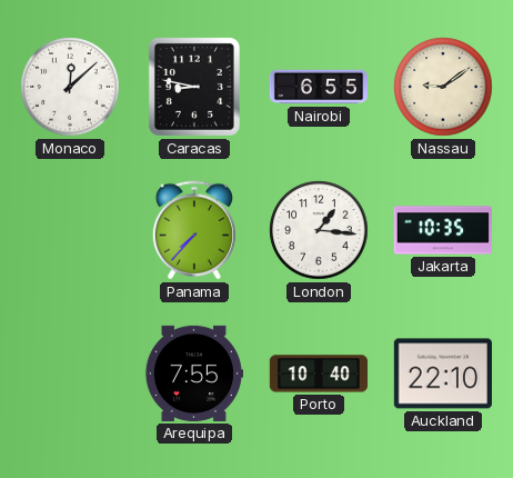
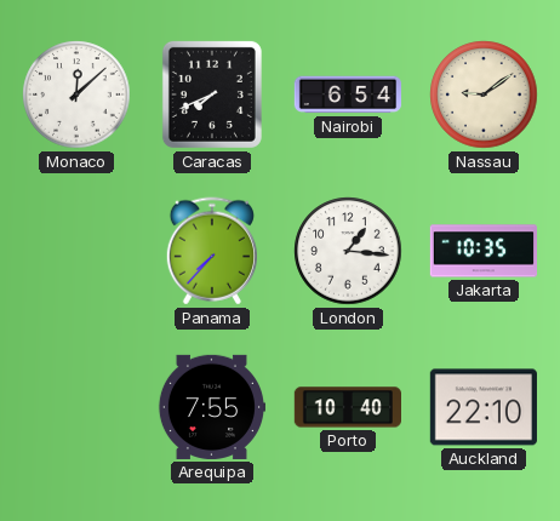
Caracas: 8:47 -> 7:41
Nairobi: 6:55 -> 6:54
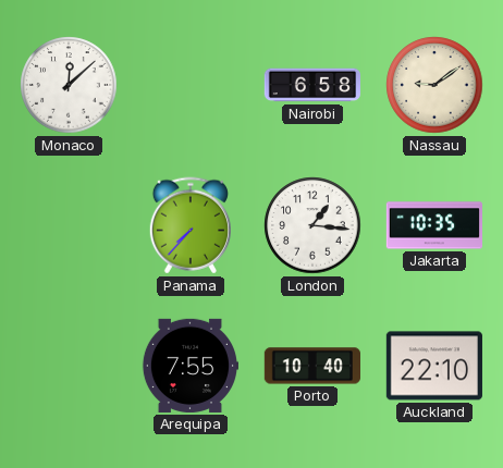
Caracas: 7:41 -> none
Nairobi: 6:54 -> 6:58
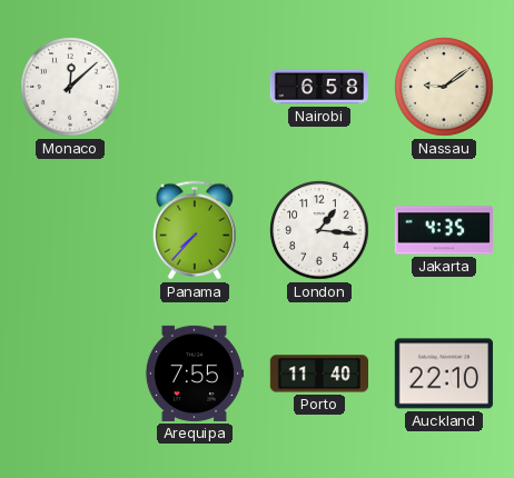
Jakarta: 10:35 -> 4:35
Porto: 10:40 -> 11:40
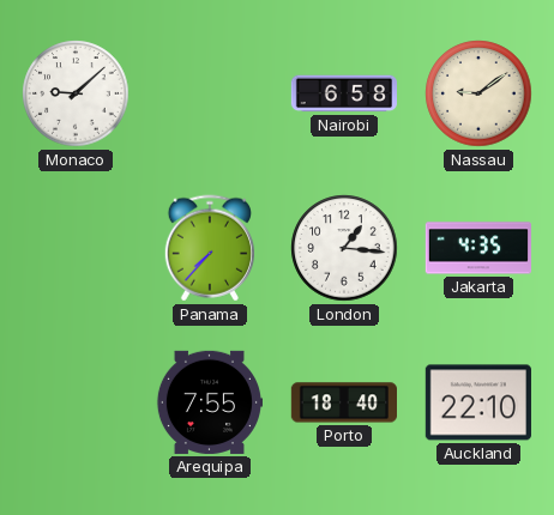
Monaco: 12:08 -> 9:08
Porto: 11:40 -> 18:40
